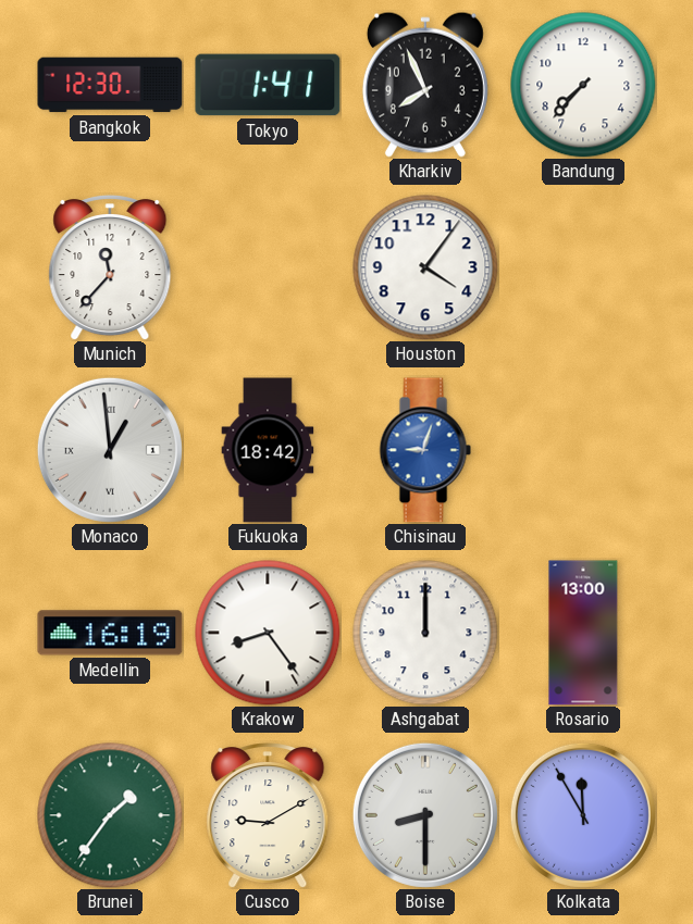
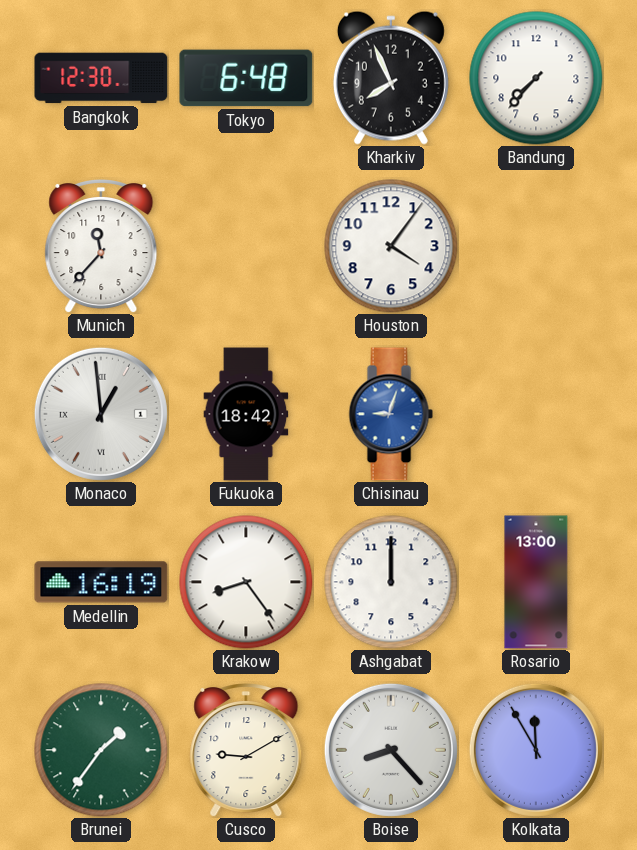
Tokyo: 1:41 -> 6:48
Boise: 8:30 -> 8:23
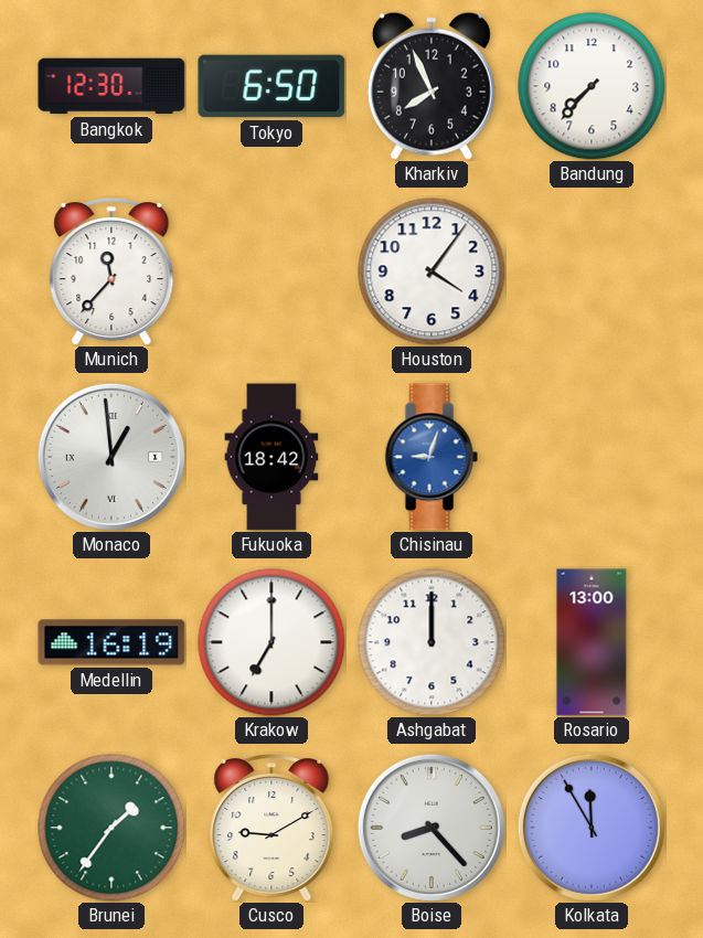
Tokyo: 6:48 -> 6:50
Krakow: 8:24 -> 7:00
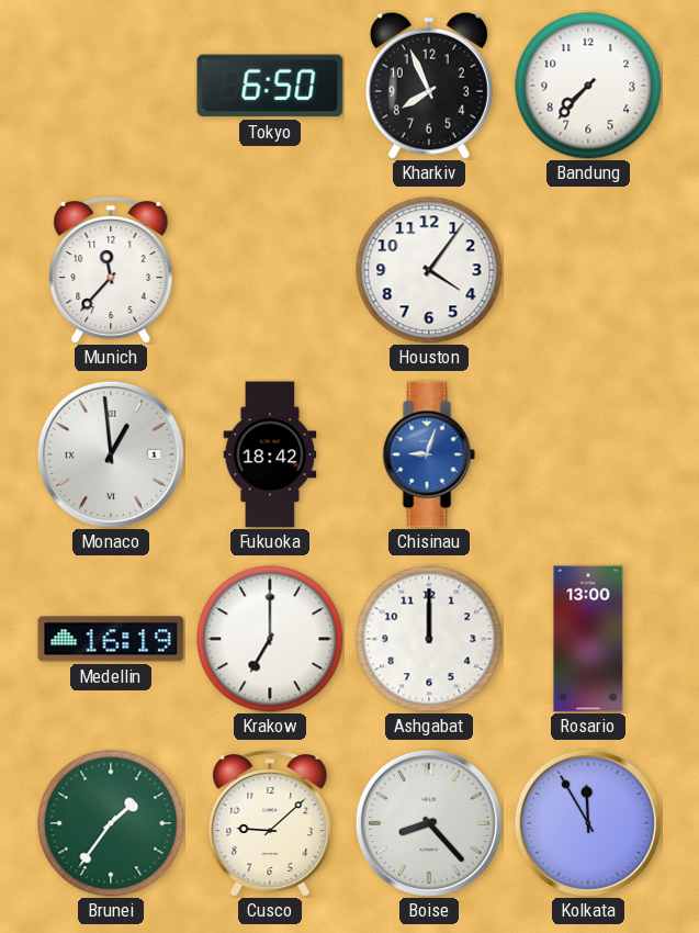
Bangkok: 12:30 -> none
Cusco: 9:10 -> 9:08
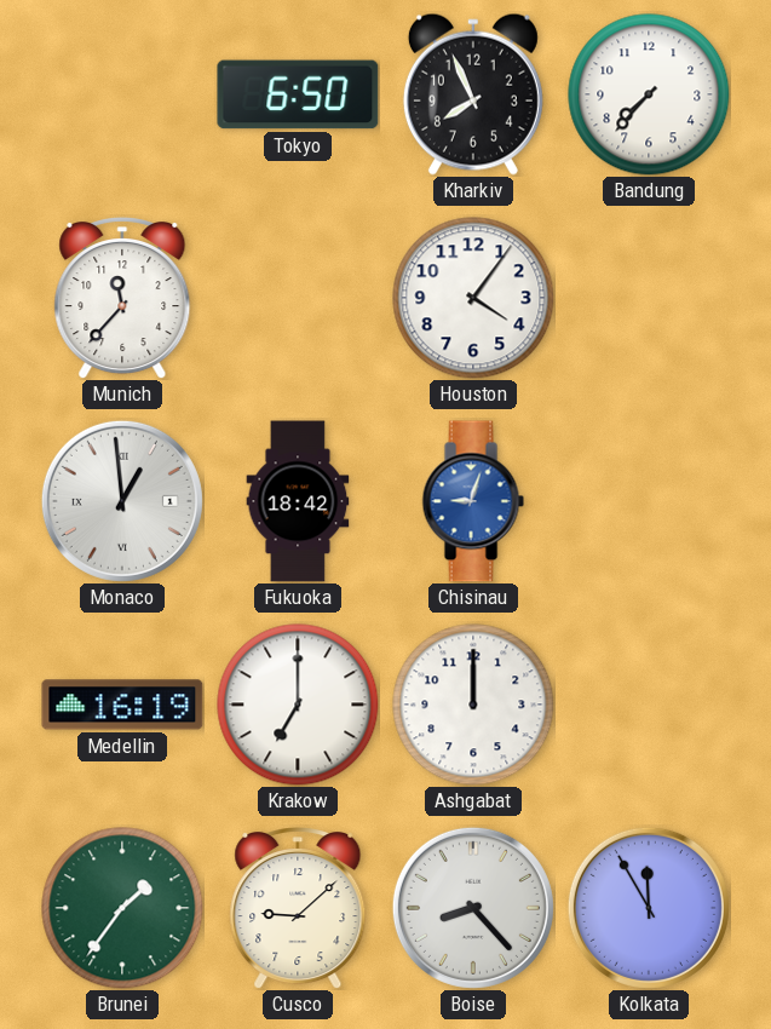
Rosario: 13:00 -> none
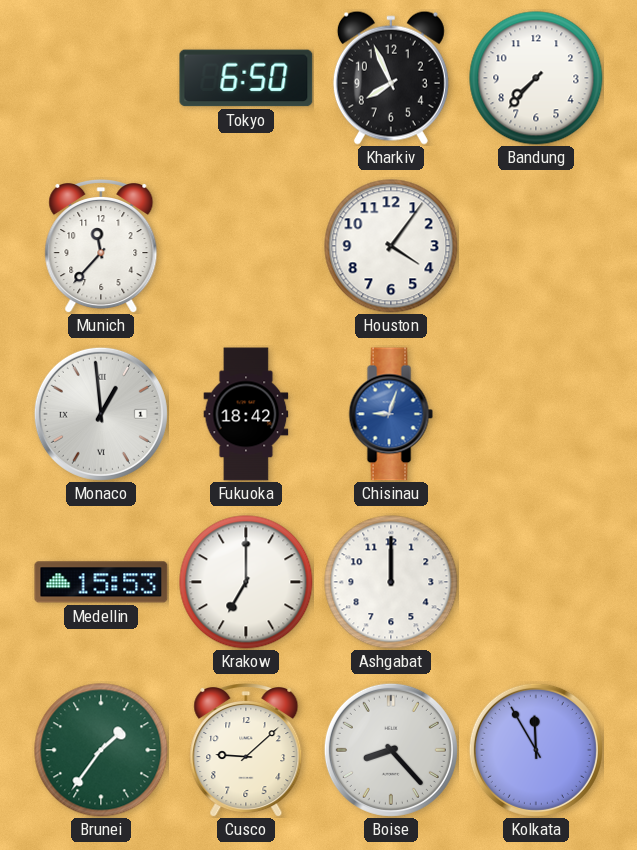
Medellin: 16:19 -> 15:53
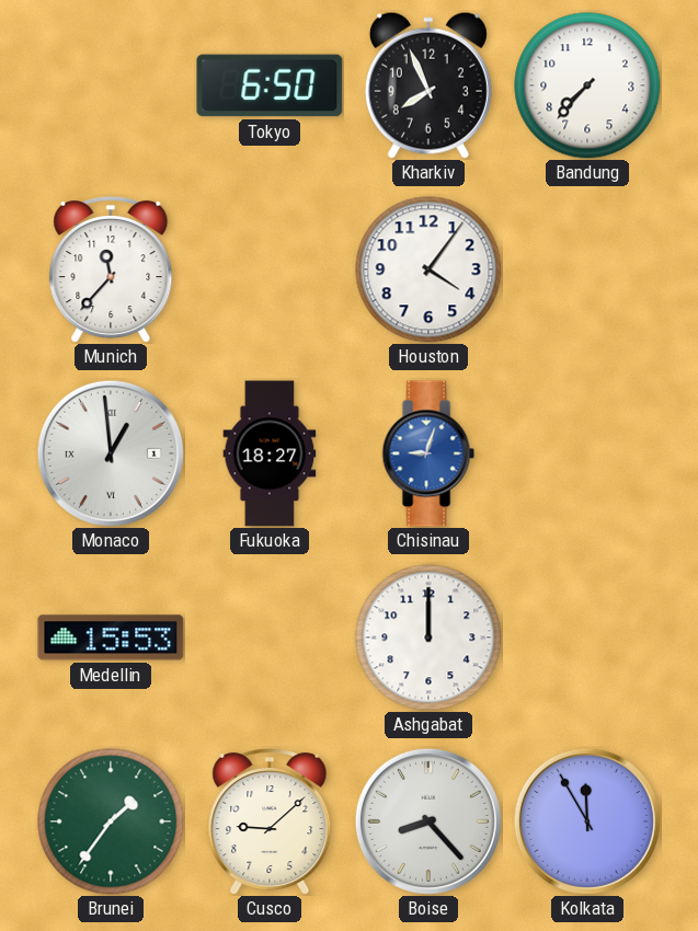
Fukuoka: 18:42 -> 18:27
Krakow: 7:00 -> none
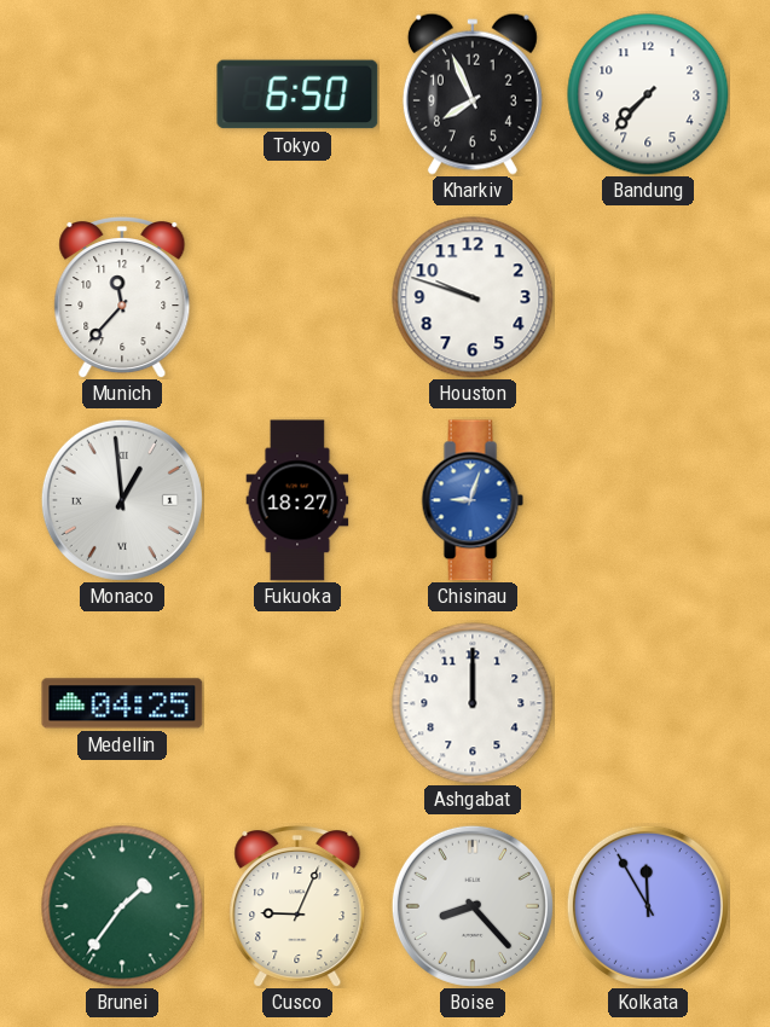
Houston: 4:06 -> 9:48
Medellin: 15:53 -> 04:25
Cusco: 9:08 -> 9:04
